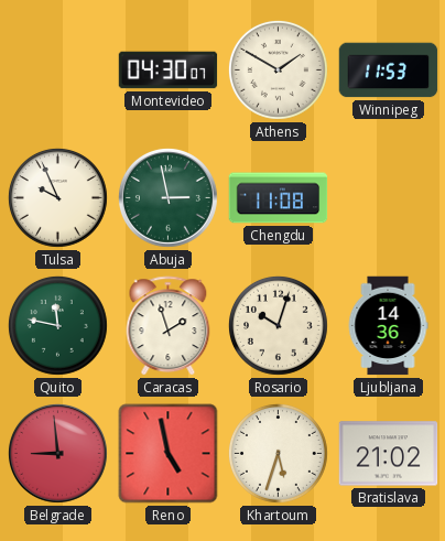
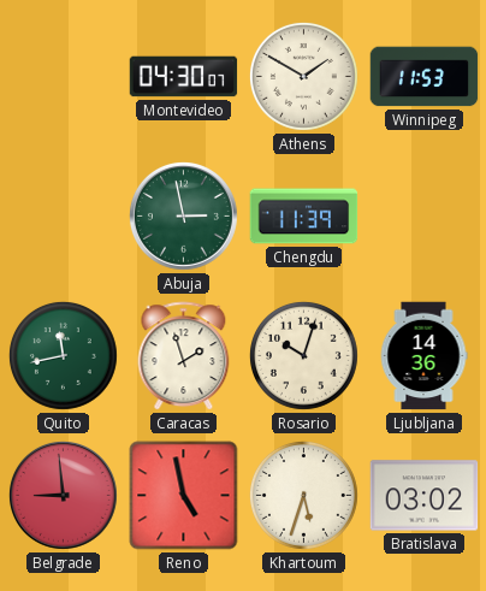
Tulsa: 9:56 -> none
Chengdu: 11:08 -> 11:39
Quito: 11:47 -> 11:43
Bratislava: 21:02 -> 03:02
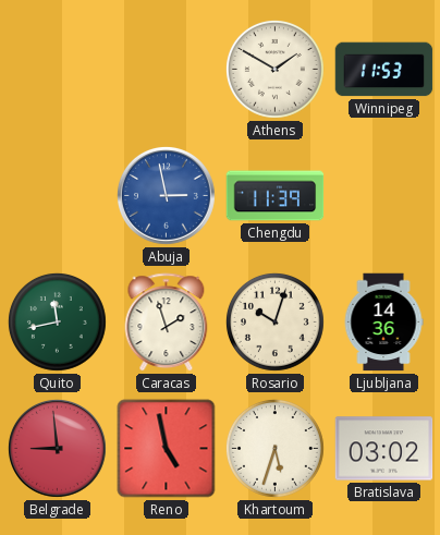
Montevideo: 04:30 -> none
Abuja dial: green -> blue
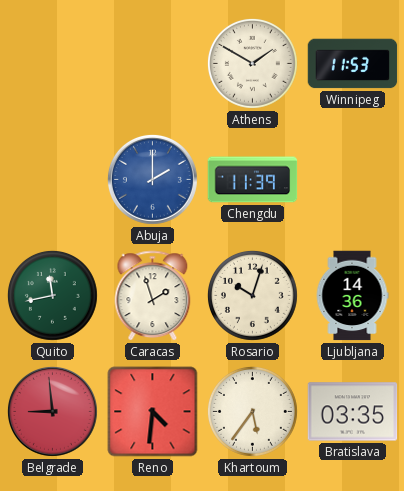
Abuja: 2:58 -> 2:00
Reno: 4:58 -> 4:31
Khartoum: 5:33 -> 5:36
Bratislava: 03:02 -> 03:35
